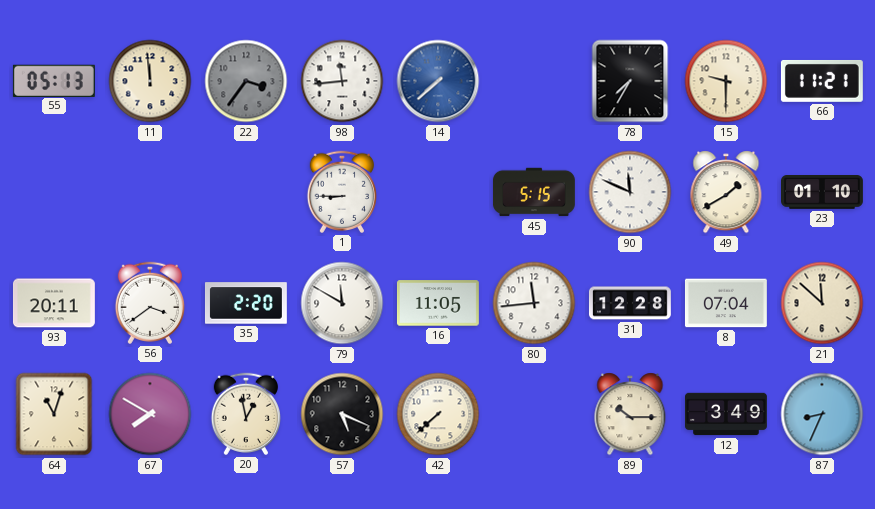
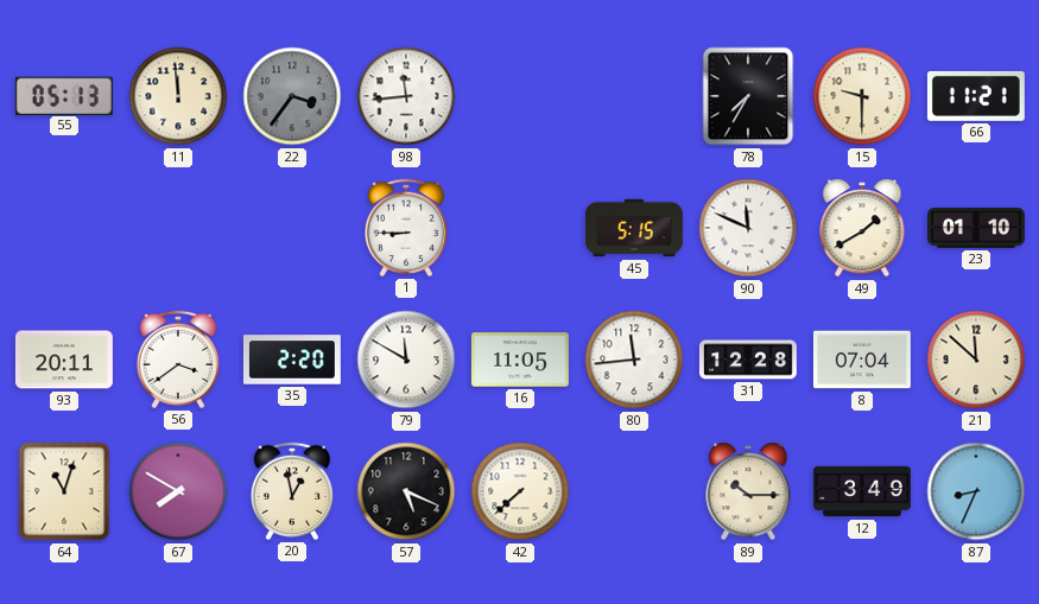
14: 7:38 -> none
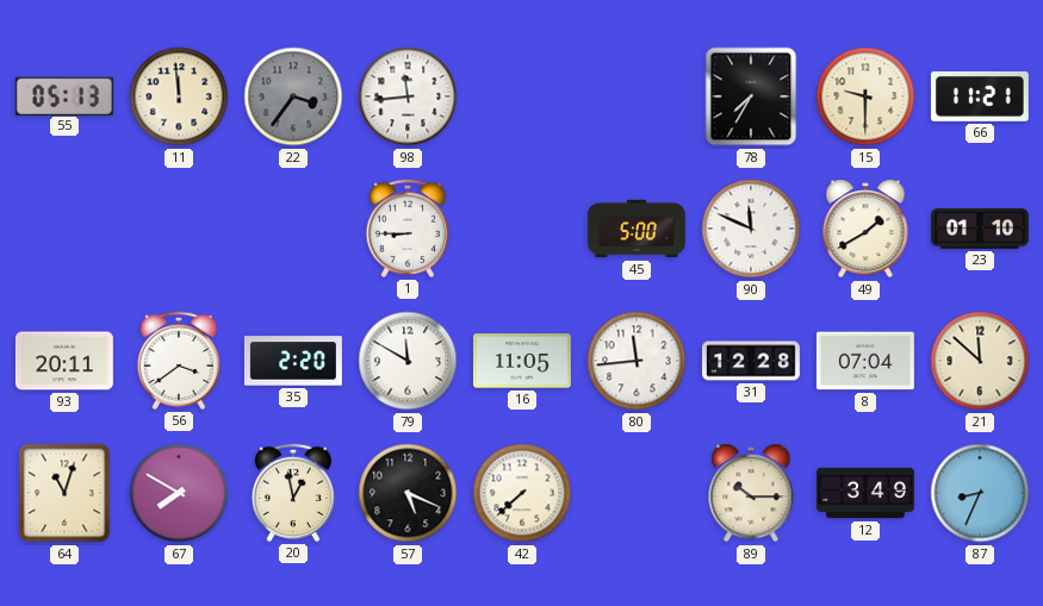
45: 5:15 -> 5:00
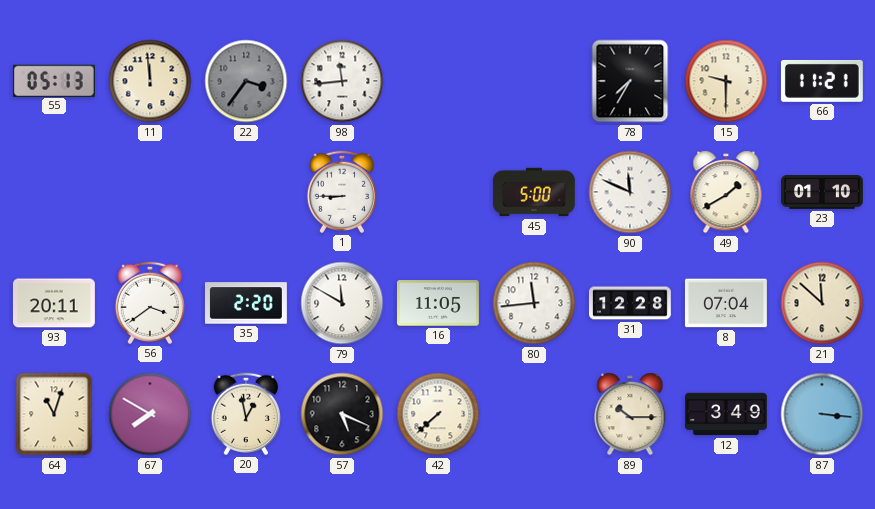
87: 8:34 -> 3:16
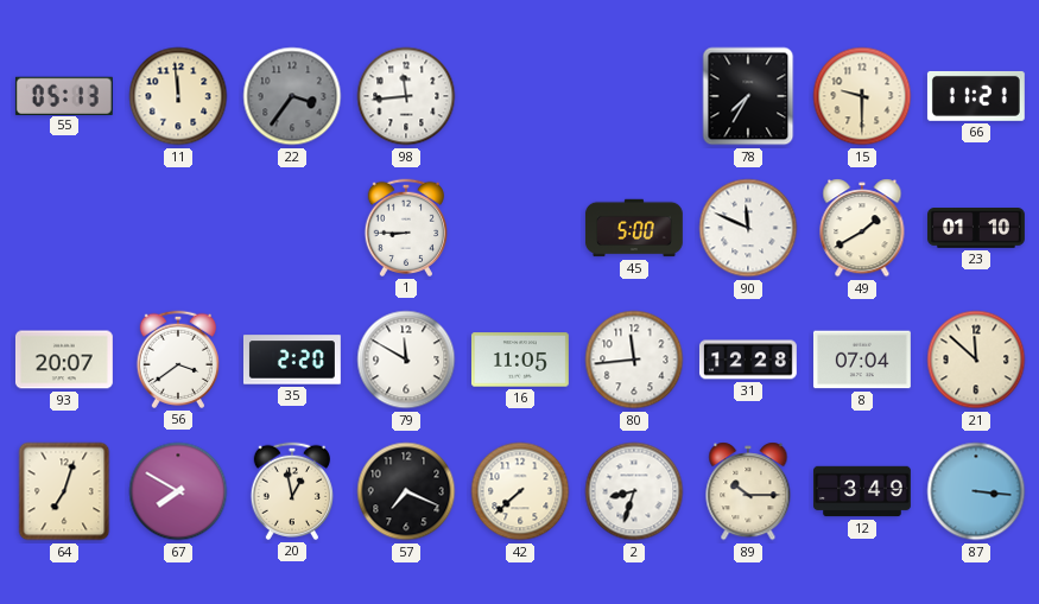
93: 20:11 -> 20:07
64: 11:03 -> 7:03
57: 5:19 -> 7:19
2: none -> 8:33
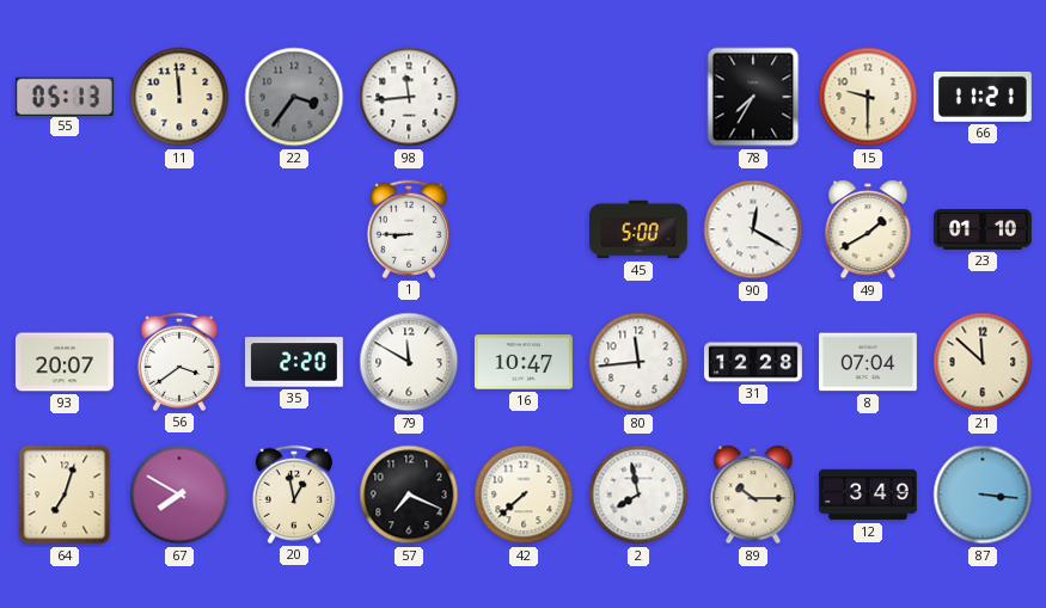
90: 11:49 -> 12:20
16: 11:05 -> 10:47
2: 8:33 -> 7:58
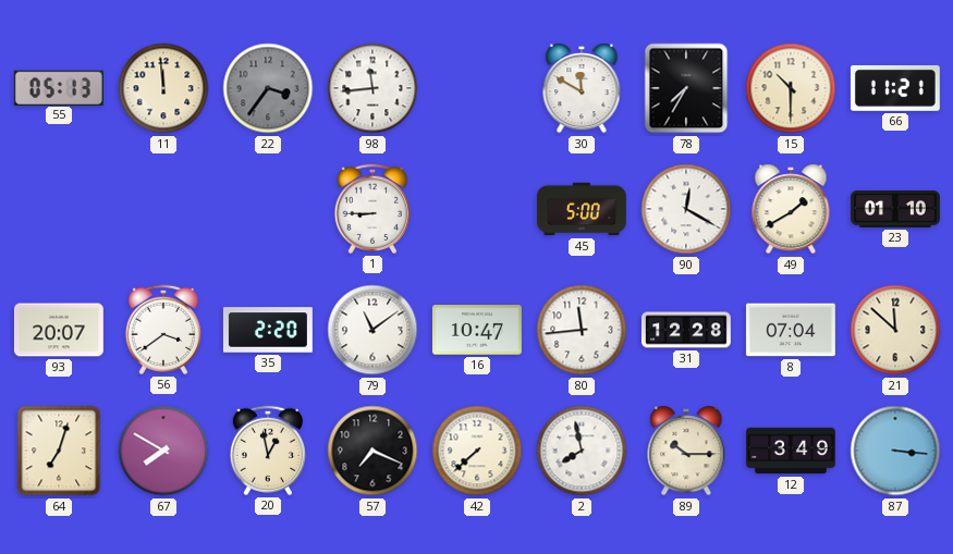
30: none -> 11:50
15: 9:30 -> 10:30
79: 11:50 -> 11:09
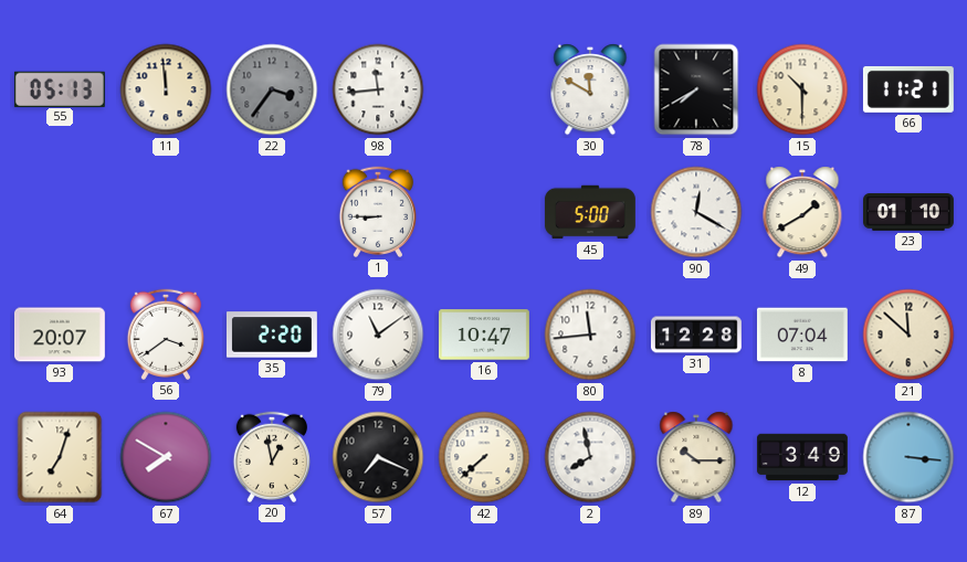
78: 7:35 -> 7:40
